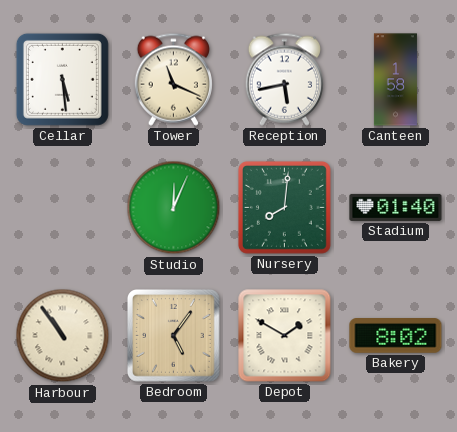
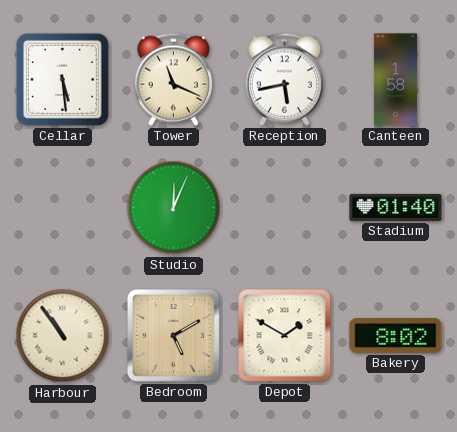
Nursery: 8:01 -> none
Bedroom: 5:06 -> 5:10
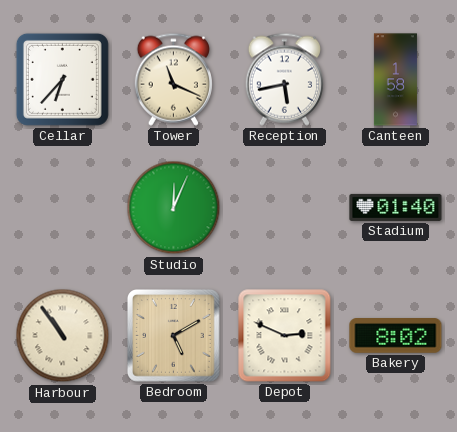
Cellar: 5:29 -> 6:37
Depot: 1:50 -> 2:49
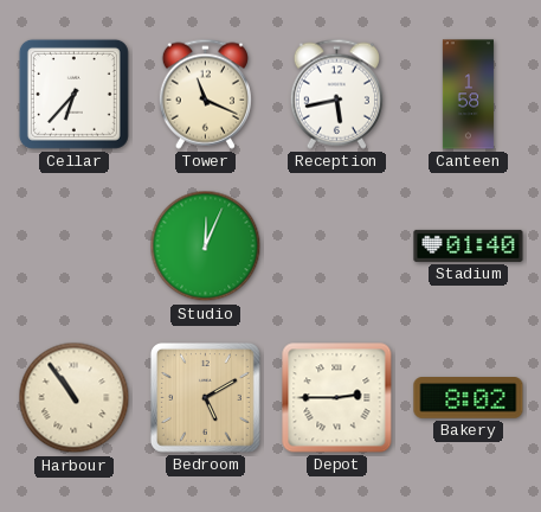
Depot: 2:49 -> 2:45
